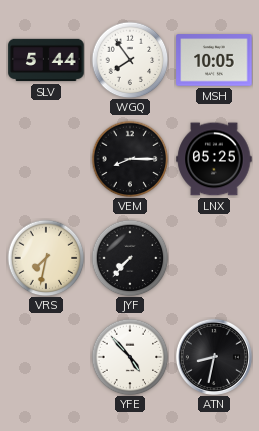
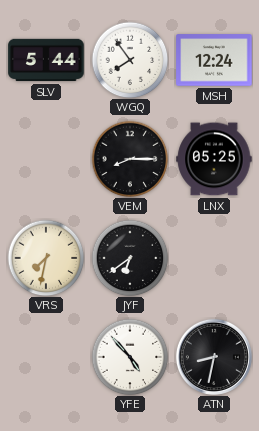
MSH: 10:05 -> 12:24
JYF: 7:37 -> 6:39
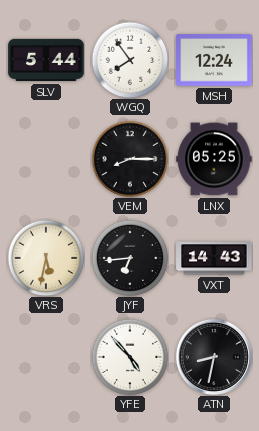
VRS: 7:32 -> 5:32
JYF: 6:39 -> 6:44
VXT: none -> 14:43
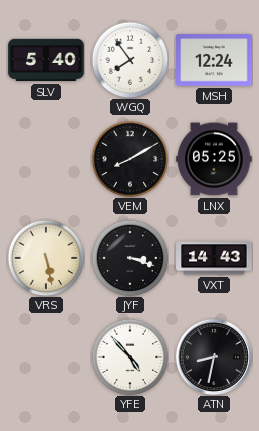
SLV: 5:44 -> 5:40
VEM: 8:15 -> 8:10
VRS: 5:32 -> 5:28
JYF: 6:44 -> 3:18
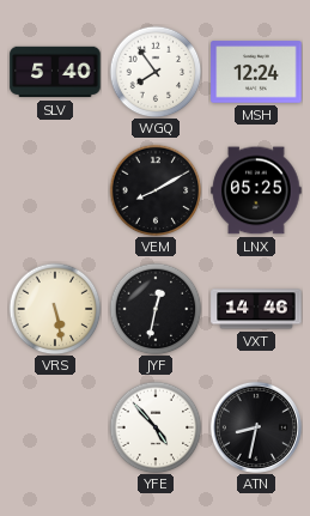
JYF: 3:18 -> 12:32
VXT: 14:43 -> 14:46
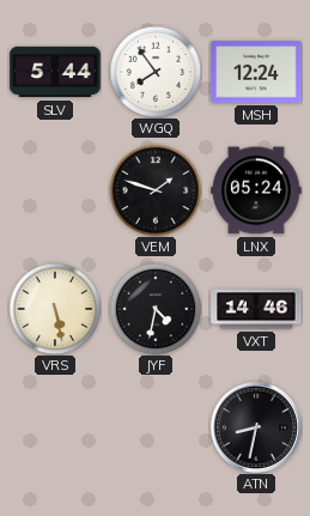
SLV: 5:40 -> 5:44
VEM: 8:10 -> 1:48
LNX: 05:25 -> 05:24
JYF: 12:32 -> 4:32
YFE: 4:53 -> none
